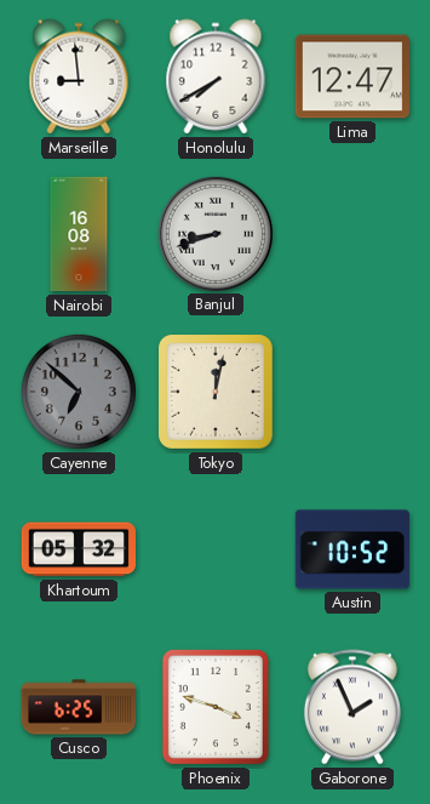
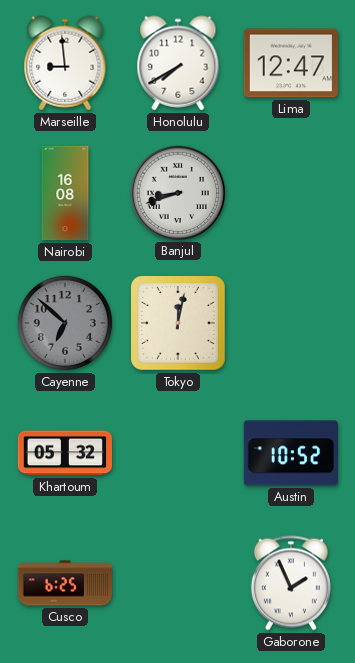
Phoenix: 3:48 -> none
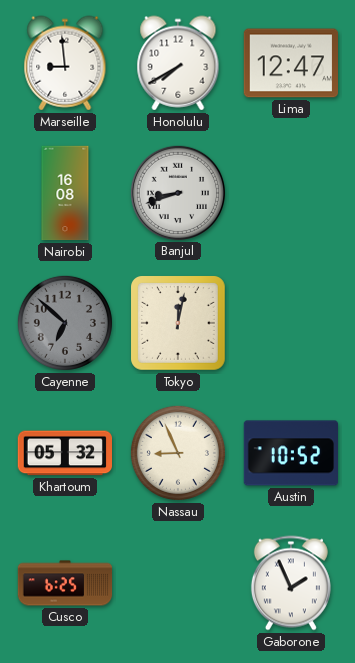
Nassau: none -> 8:56
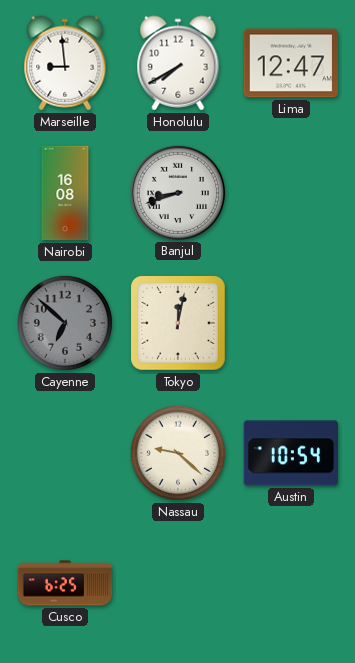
Khartoum: 05:32 -> none
Nassau: 8:56 -> 9:22
Austin: 10:52 -> 10:54
Gaborone: 1:56 -> none
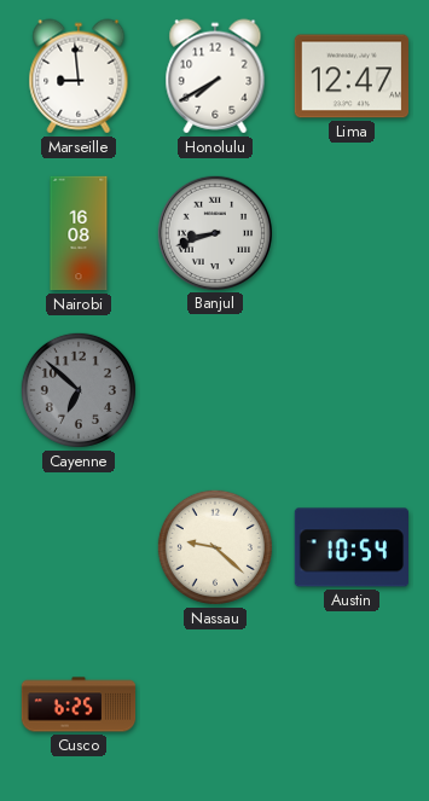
Tokyo: 12:02 -> none
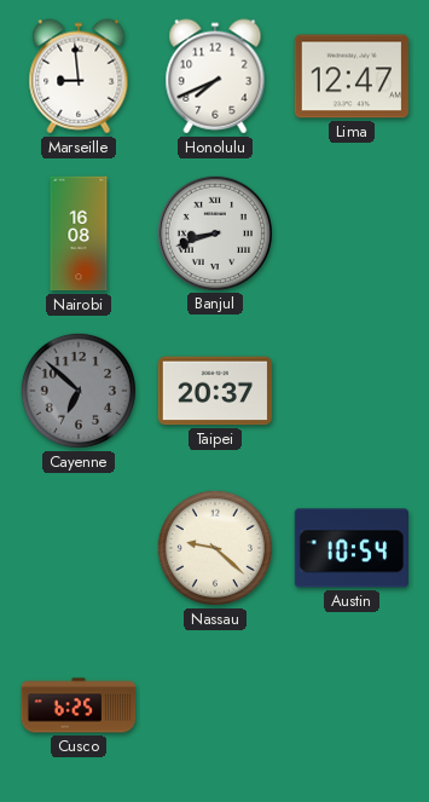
Honolulu: 7:40 -> 7:41
Taipei: none -> 20:37
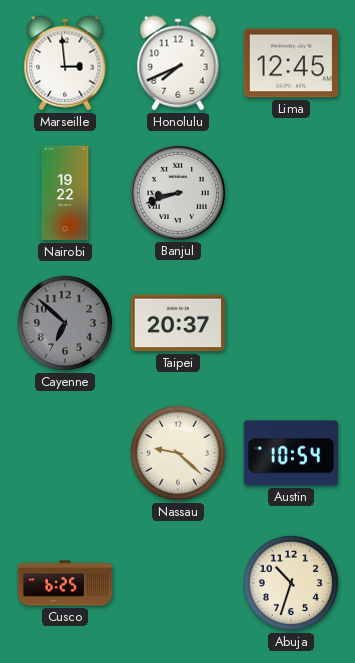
Marseille: 8:59 -> 2:59
Lima: 12:47 -> 12:45
Nairobi: 16:08 -> 19:22
Abuja: none -> 10:33
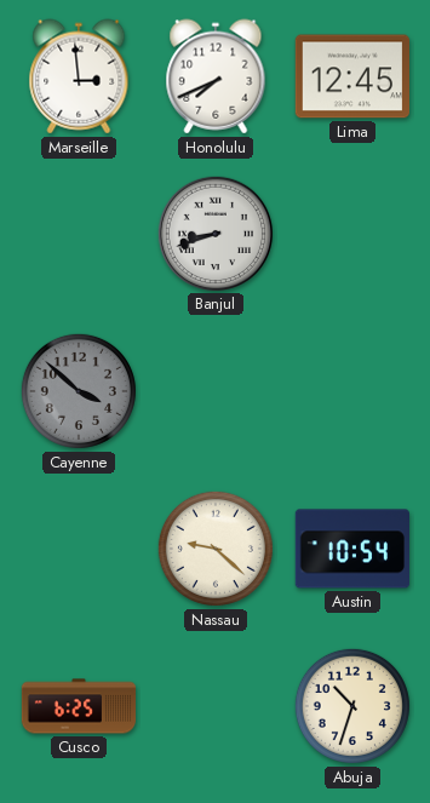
Nairobi: 19:22 -> none
Cayenne: 6:52 -> 3:52
Taipei: 20:37 -> none
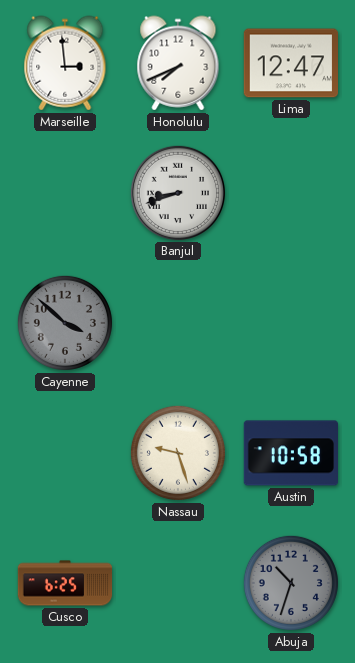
Lima: 12:45 -> 12:47
Nassau: 9:22 -> 9:27
Austin: 10:54 -> 10:58
Abuja dial: cream -> grey
